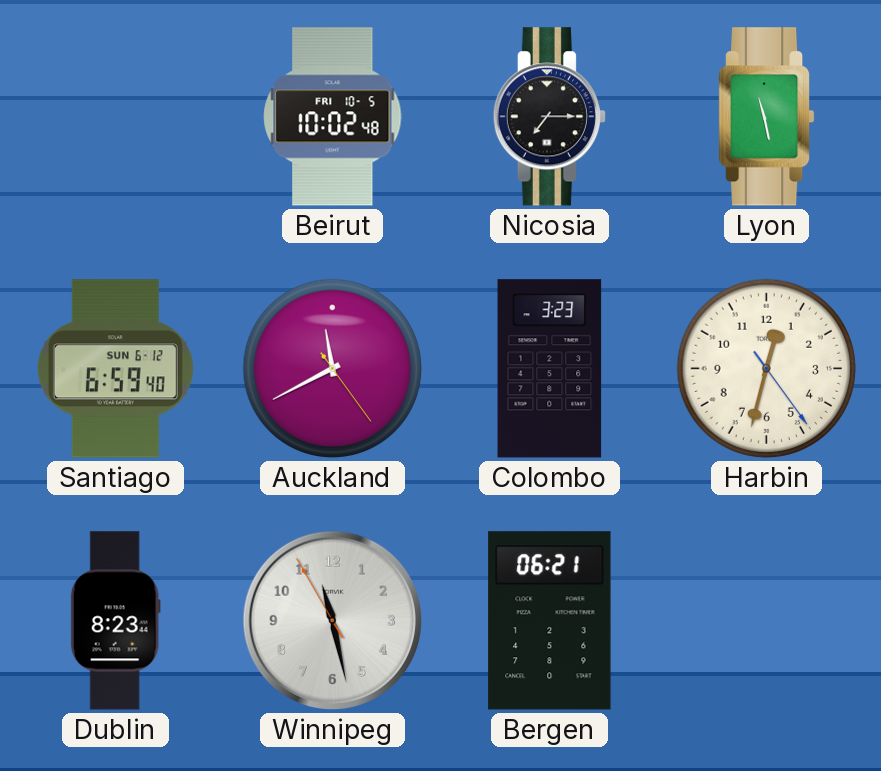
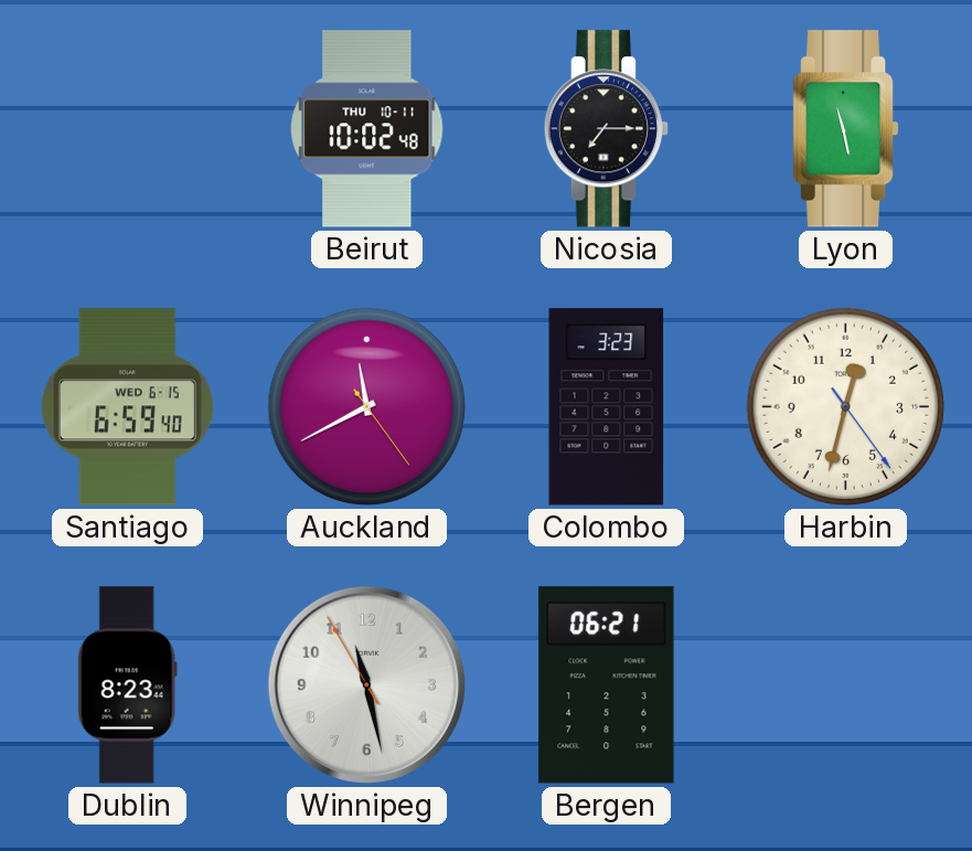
Beirut date: FRI 10-5 -> THU 10-11
Santiago date: SUN 6-12 -> WED 6-15
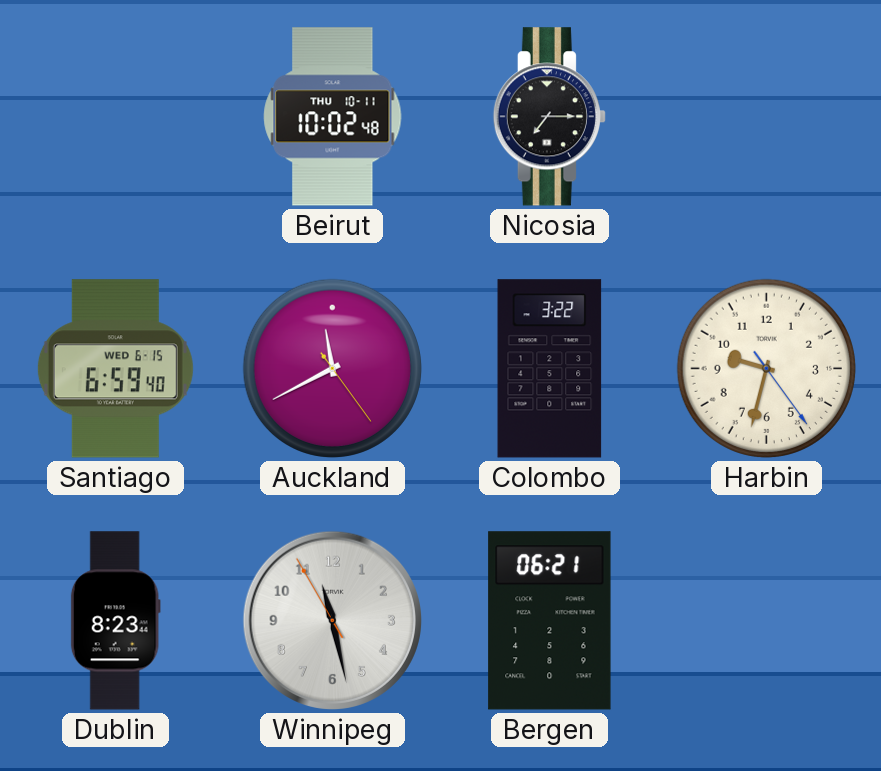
Lyon: 11:28 -> none
Colombo: 3:23 -> 3:22
Harbin: 12:32 -> 9:32
